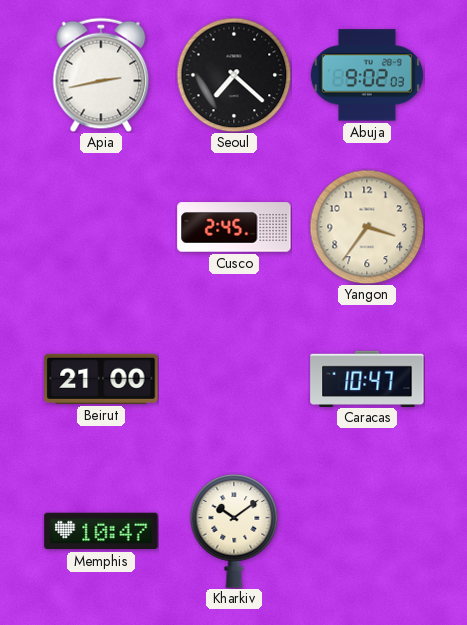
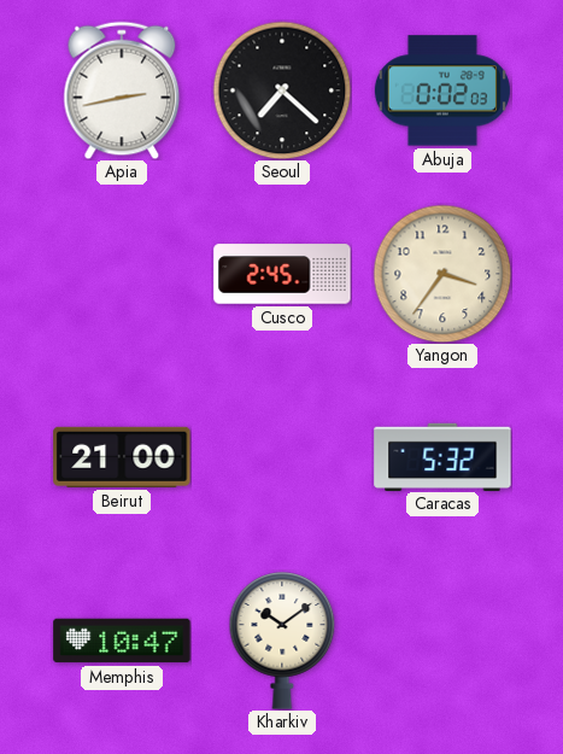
Abuja: 9:02 -> 0:02
Caracas: 10:47 -> 5:32
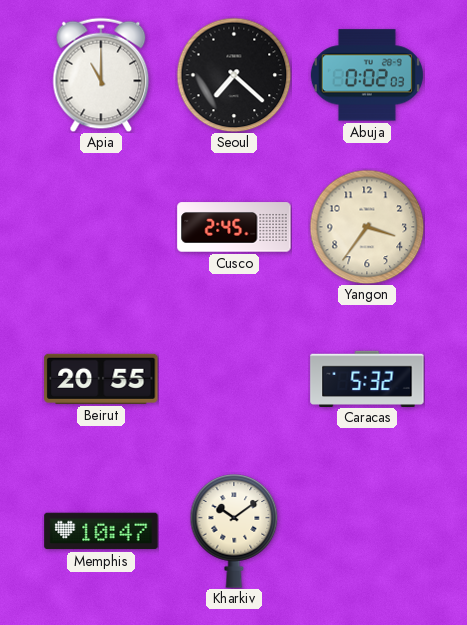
Apia: 2:43 -> 11:00
Beirut: 21:00 -> 20:55
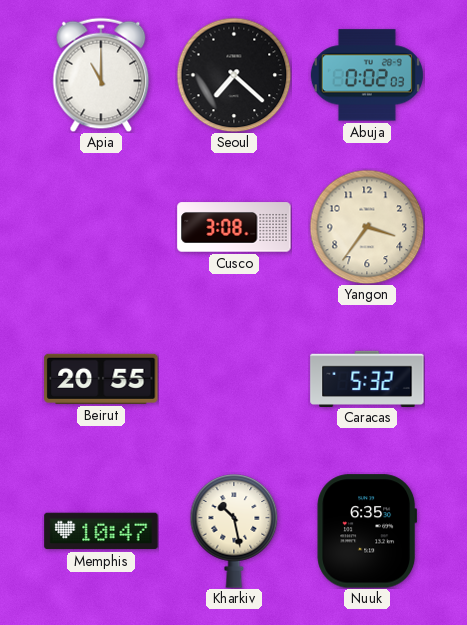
Cusco: 2:45 -> 3:08
Kharkiv: 10:09 -> 10:28
Nuuk: none -> 6:35
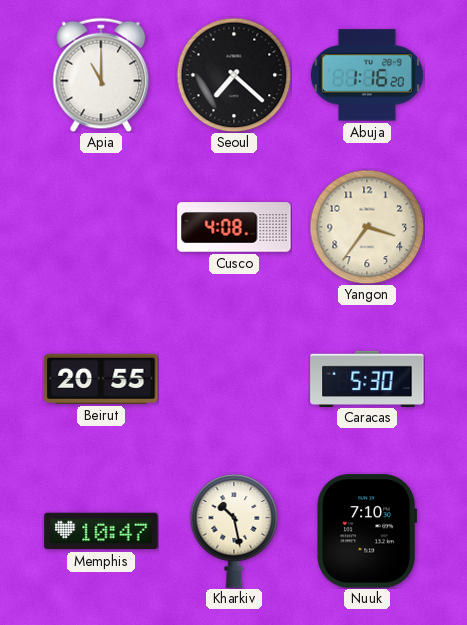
Abuja: 0:02 -> 1:16
Cusco: 3:08 -> 4:08
Caracas: 5:32 -> 5:30
Nuuk: 6:35 -> 7:10
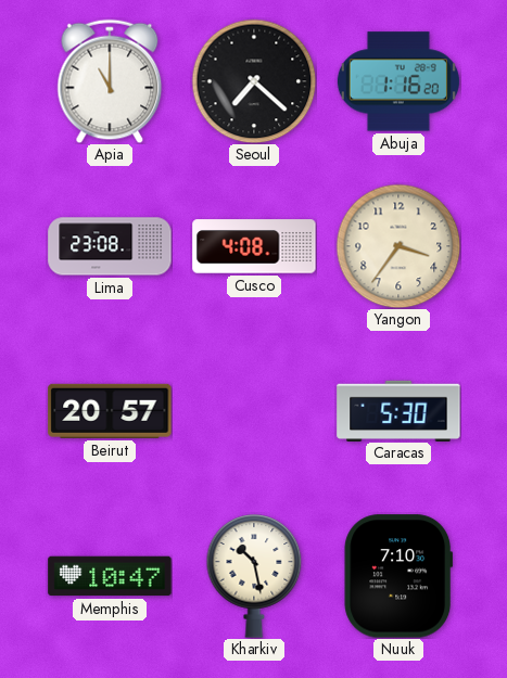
Lima: none -> 23:08
Beirut: 20:55 -> 20:57
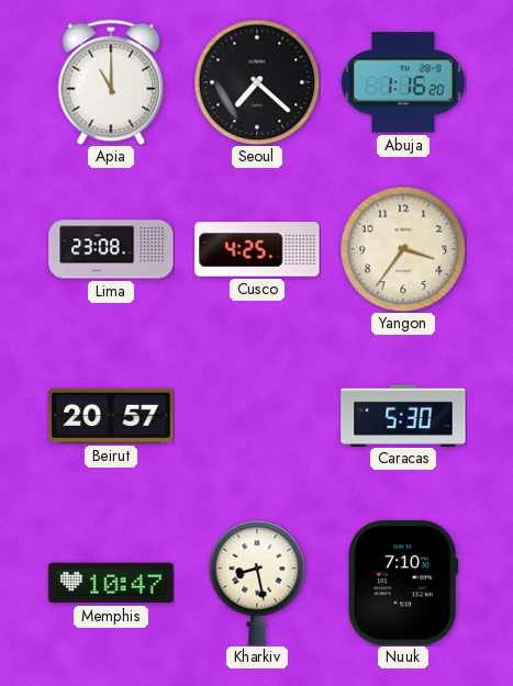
Cusco: 4:08 -> 4:25
Kharkiv: 10:28 -> 8:28
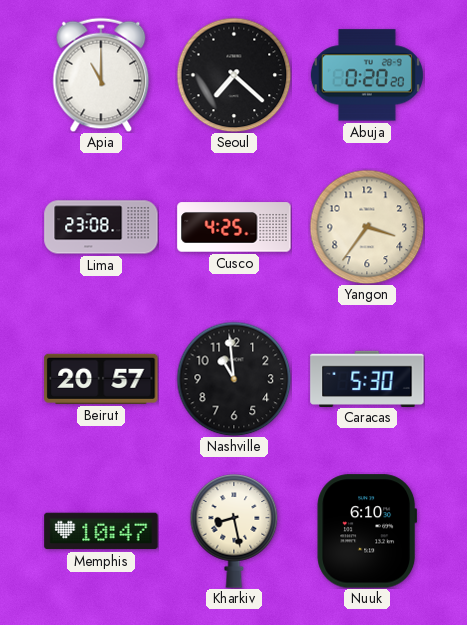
Abuja: 1:16 -> 0:20
Nashville: none -> 10:59
Nuuk: 7:10 -> 6:10
